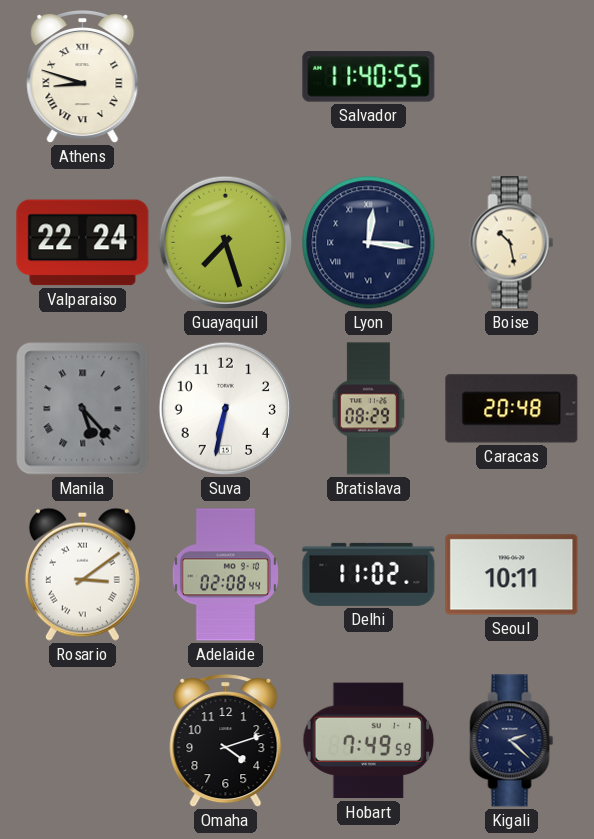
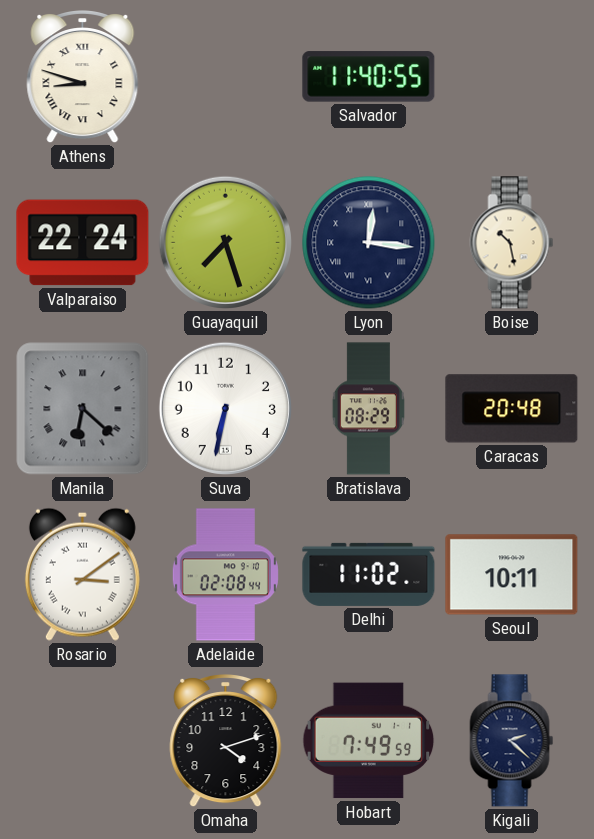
Manila: 5:23 -> 6:22
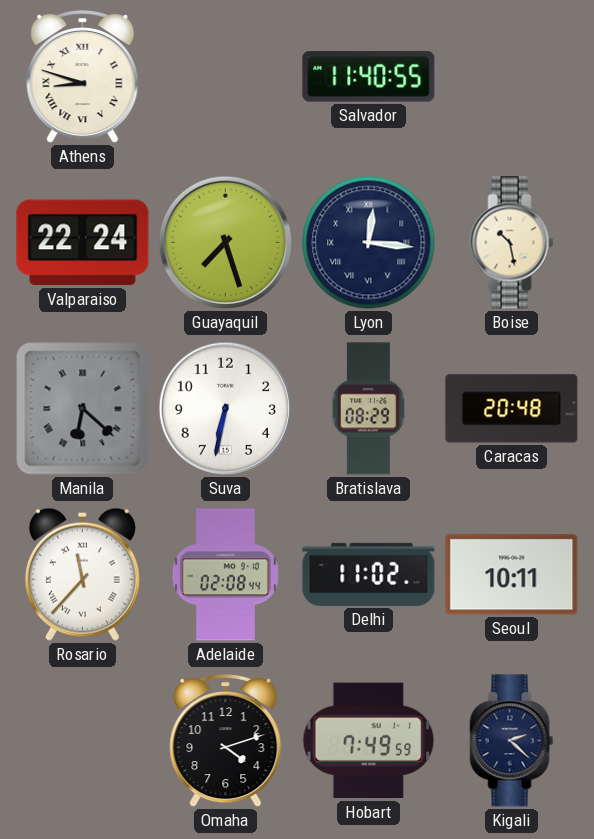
Rosario: 3:09 -> 11:37
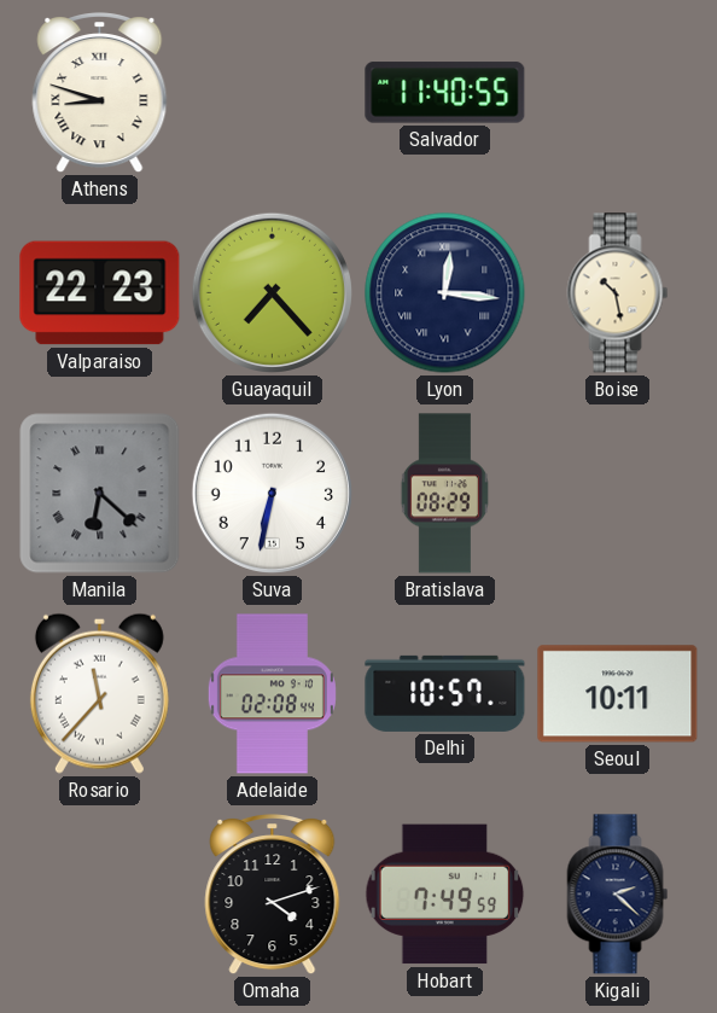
Valparaiso: 22:24 -> 22:23
Guayaquil: 7:27 -> 7:23
Caracas: 20:48 -> none
Delhi: 11:02 -> 10:57
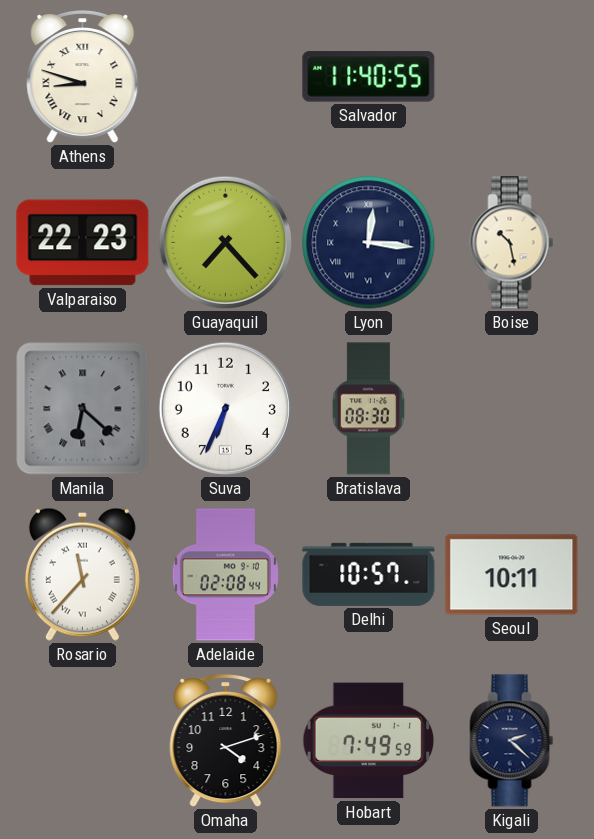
Suva: 6:32 -> 6:34
Bratislava: 08:29 -> 08:30
